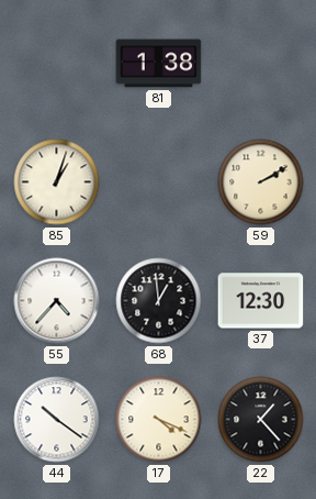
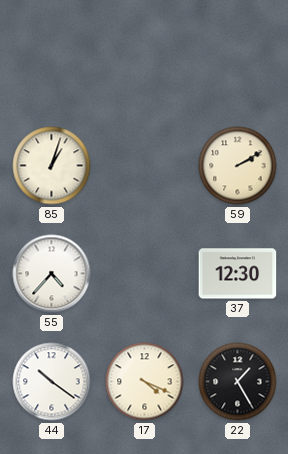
81: 1:38 -> none
68: 12:59 -> none
22: 1:23 -> 1:25
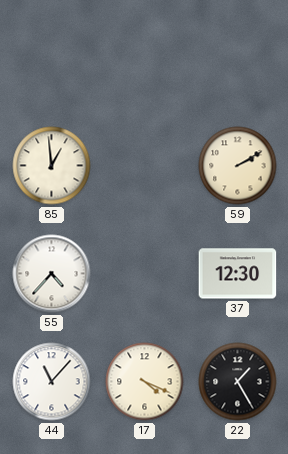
85: 1:03 -> 12:59
44: 10:21 -> 11:07
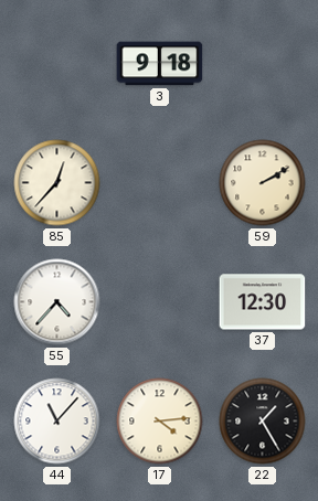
3: none -> 9:18
85: 12:59 -> 12:37
17: 4:19 -> 4:14
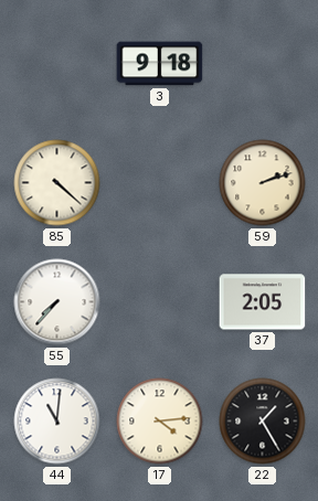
85: 12:37 -> 4:22
59: 2:10 -> 2:12
55: 4:37 -> 7:37
37: 12:30 -> 2:05
44: 11:07 -> 11:01
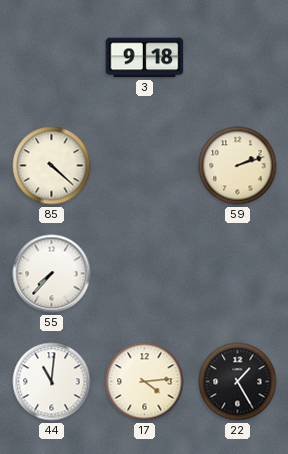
37: 2:05 -> none
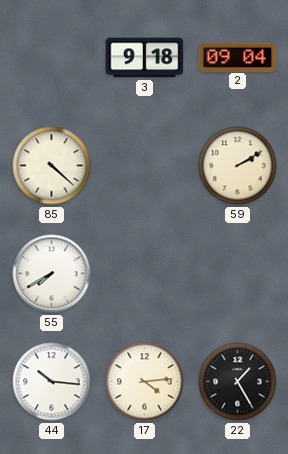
2: none -> 09:04
59: 2:12 -> 2:10
55: 7:37 -> 7:40
44: 11:01 -> 10:16
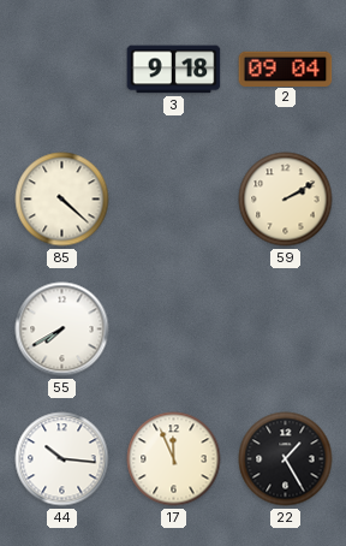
17: 4:14 -> 11:56
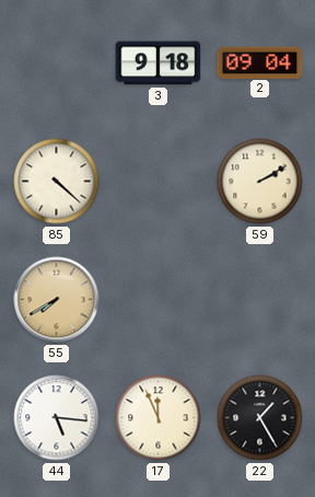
55 dial: white -> champagne
44: 10:16 -> 5:16
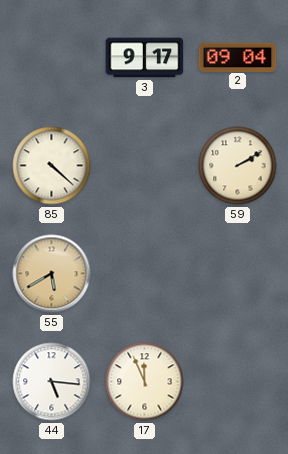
3: 9:18 -> 9:17
55: 7:40 -> 5:40
22: 1:25 -> none
